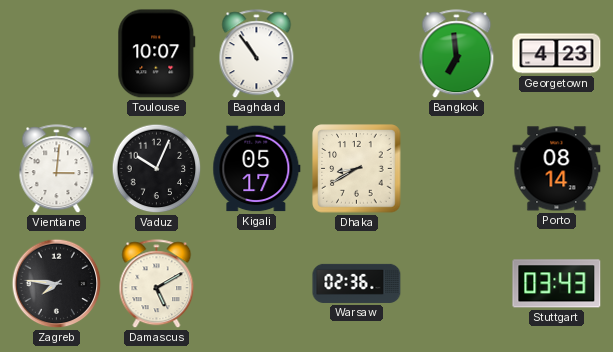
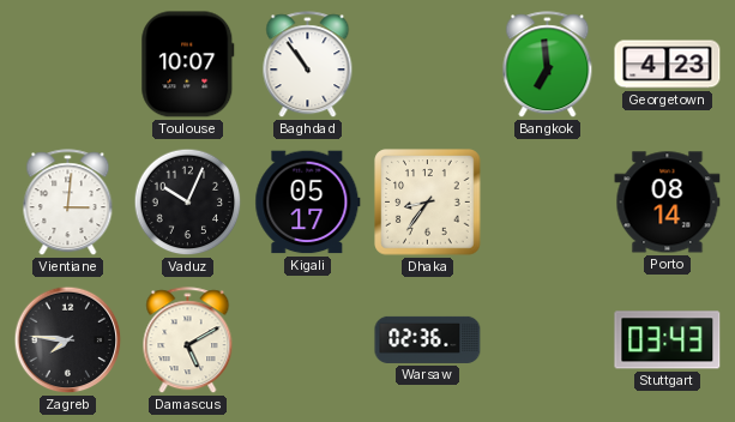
Dhaka: 8:40 -> 8:36
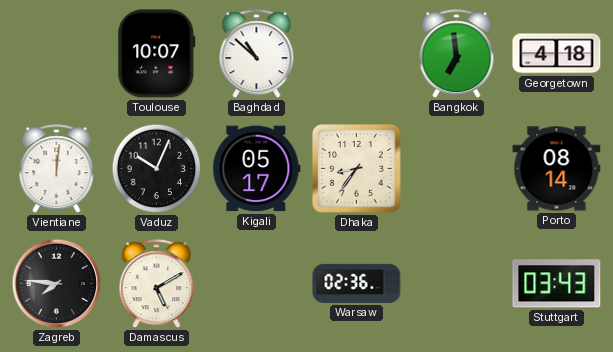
Baghdad: 10:54 -> 10:52
Georgetown: 4:23 -> 4:18
Vientiane: 3:01 -> 12:01
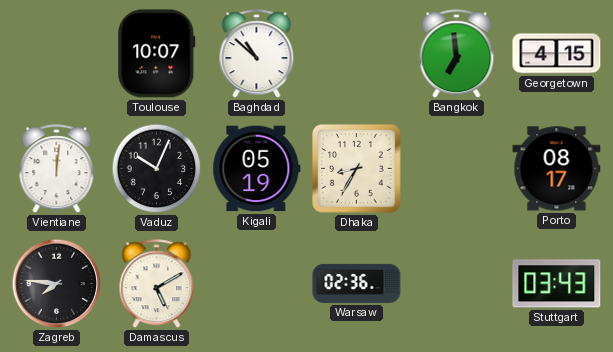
Georgetown: 4:18 -> 4:15
Kigali: 05:17 -> 05:19
Dhaka: 8:36 -> 8:35
Porto: 08:14 -> 08:17
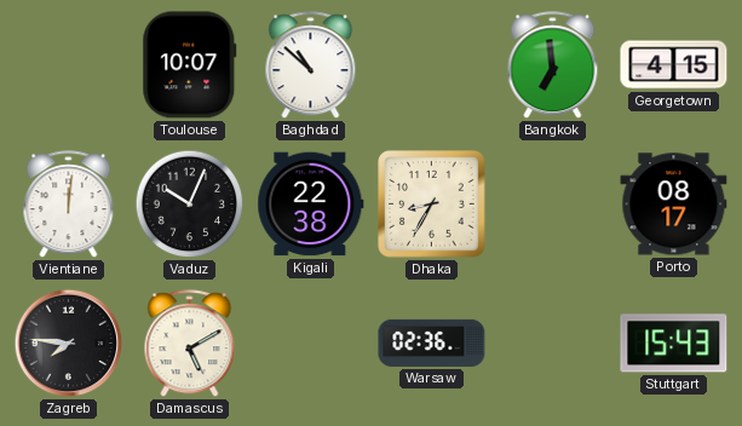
Kigali: 05:19 -> 22:38
Stuttgart: 03:43 -> 15:43
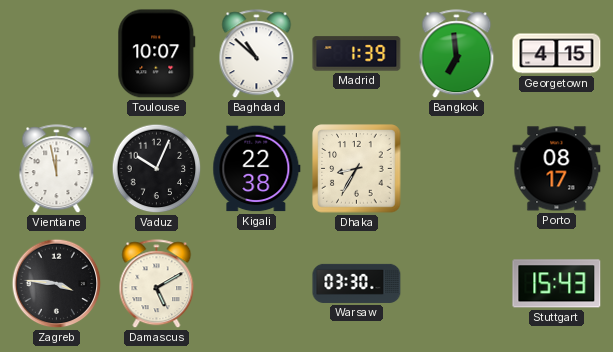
Madrid: none -> 1:39
Vientiane: 12:01 -> 11:58
Zagreb: 7:46 -> 3:46
Warsaw: 02:36 -> 03:30
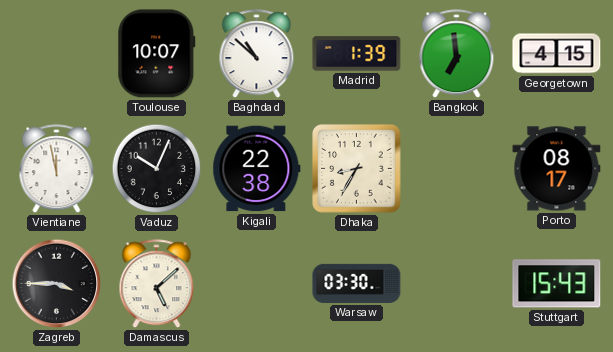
Zagreb: 3:46 -> 3:45
Damascus: 5:10 -> 5:08
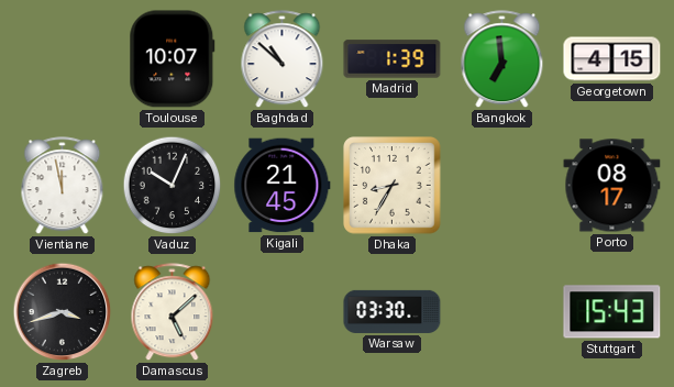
Kigali: 22:38 -> 21:45
Zagreb: 3:45 -> 3:42
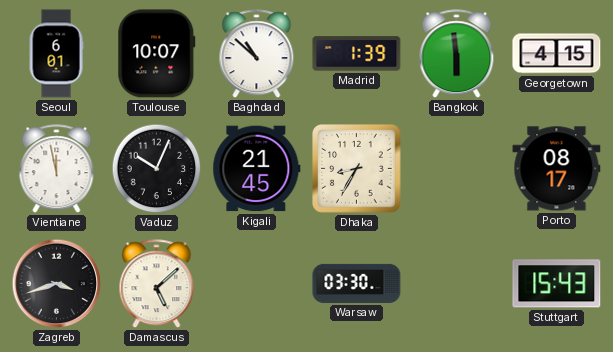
Seoul: none -> 6:01
Bangkok: 6:59 -> 5:59
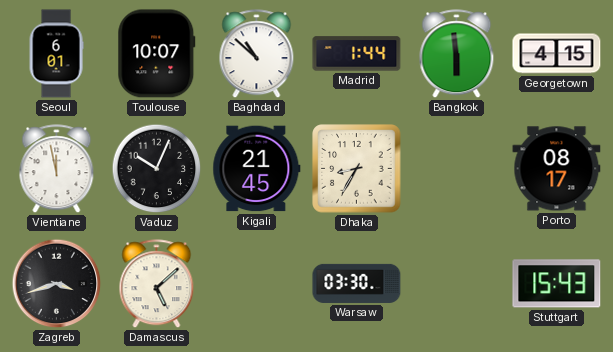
Madrid: 1:39 -> 1:44
